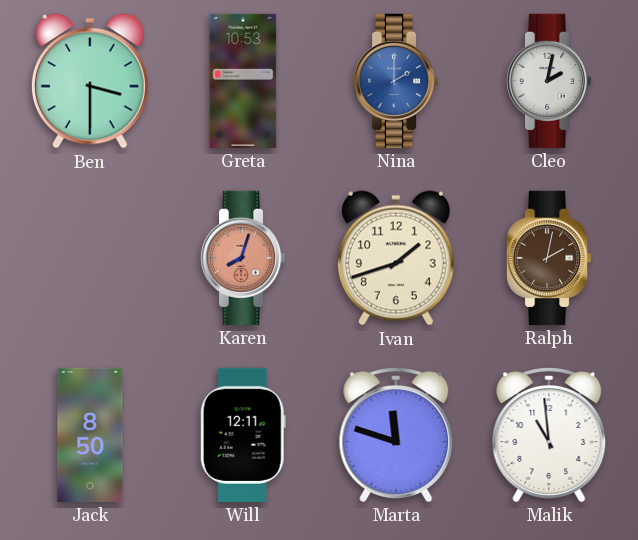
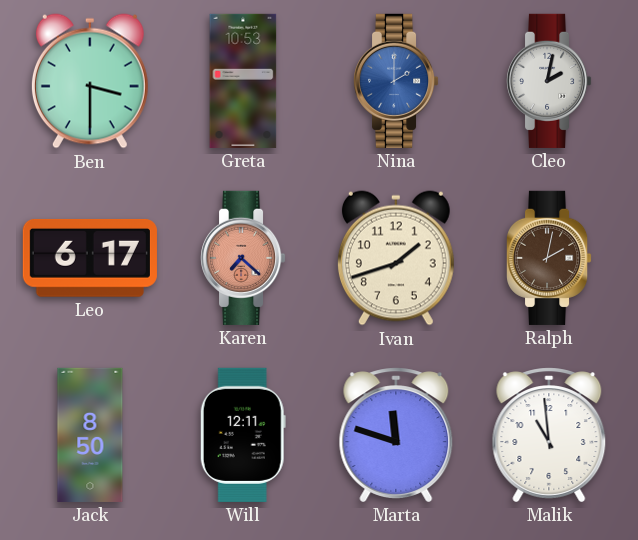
Leo: none -> 6:17
Karen: 8:03 -> 7:22
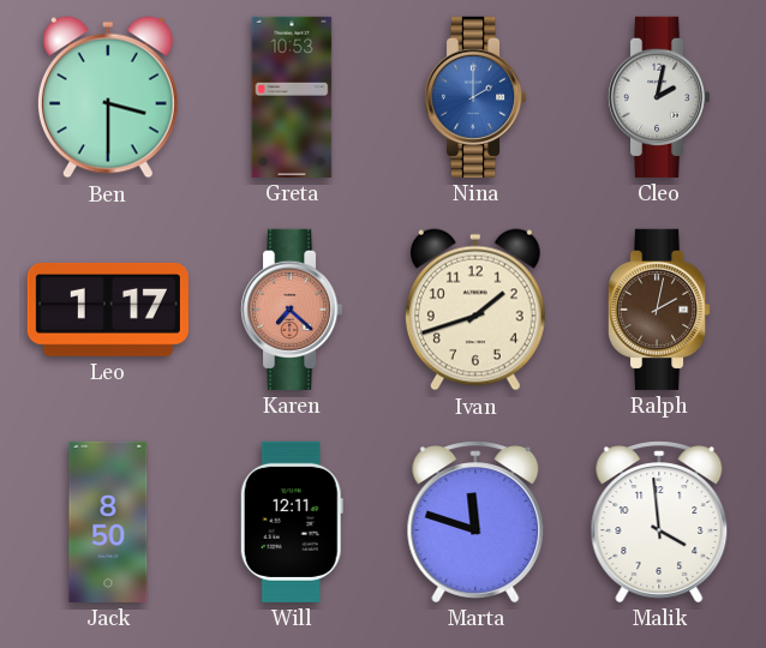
Leo: 6:17 -> 1:17
Malik: 10:59 -> 3:59
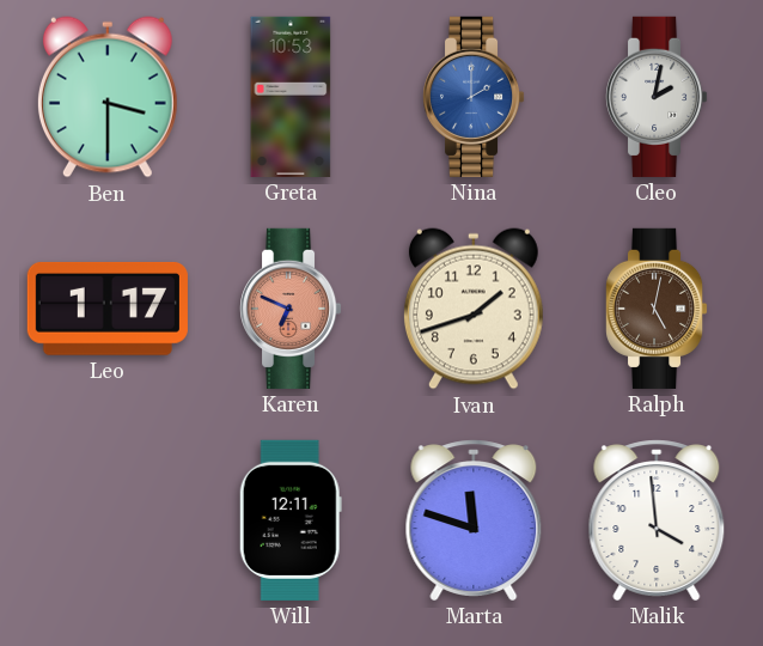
Karen: 7:22 -> 6:49
Ralph: 2:02 -> 5:02
Jack: 8:50 -> none
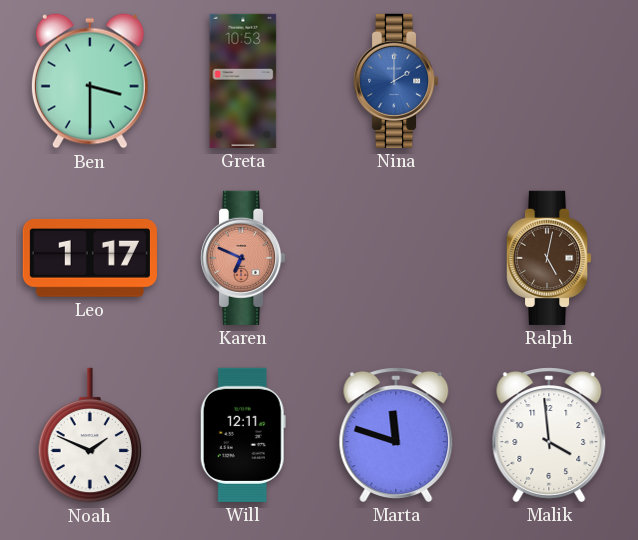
Cleo: 2:02 -> none
Ivan: 1:42 -> none
Noah: none -> 1:49
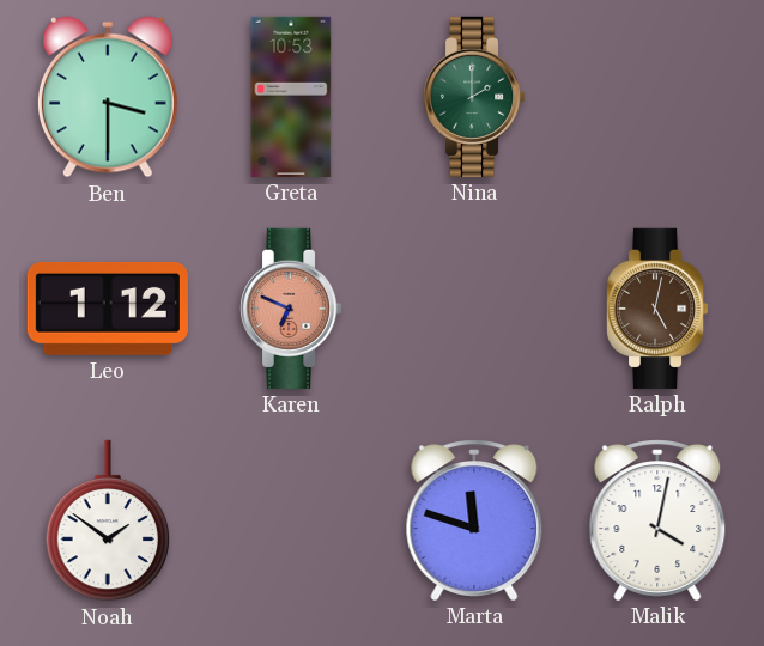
Nina dial: blue -> green
Leo: 1:17 -> 1:12
Noah: 1:49 -> 1:51
Will: 12:11 -> none
Malik: 3:59 -> 4:02
